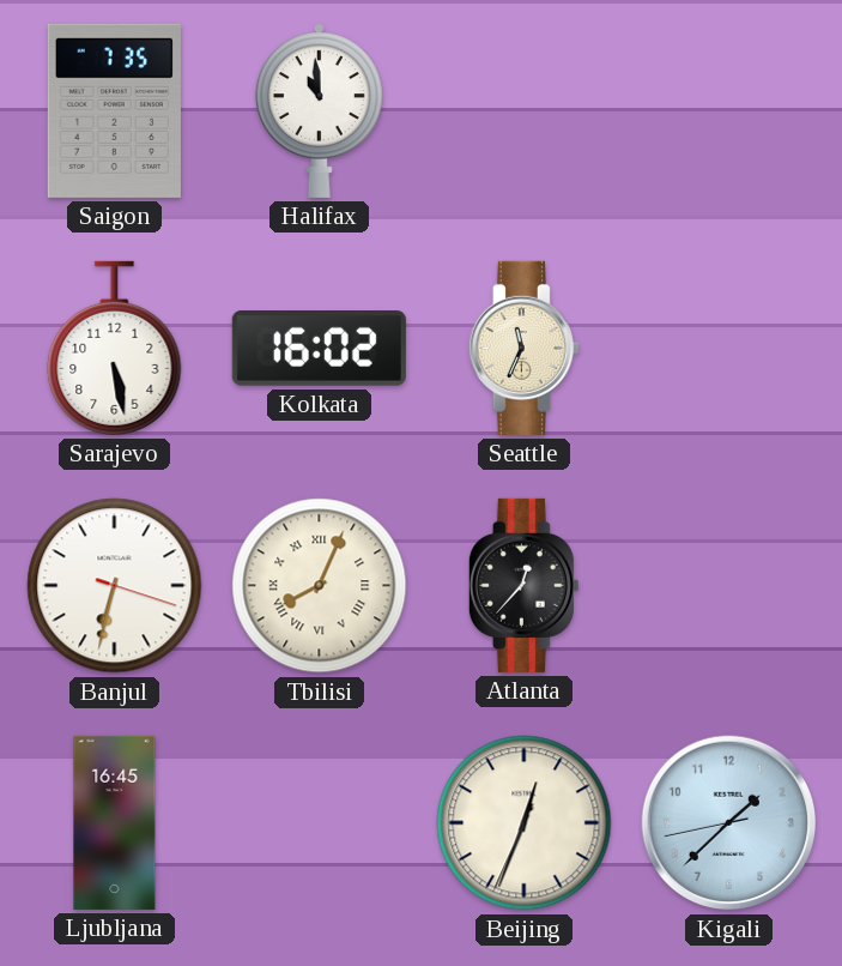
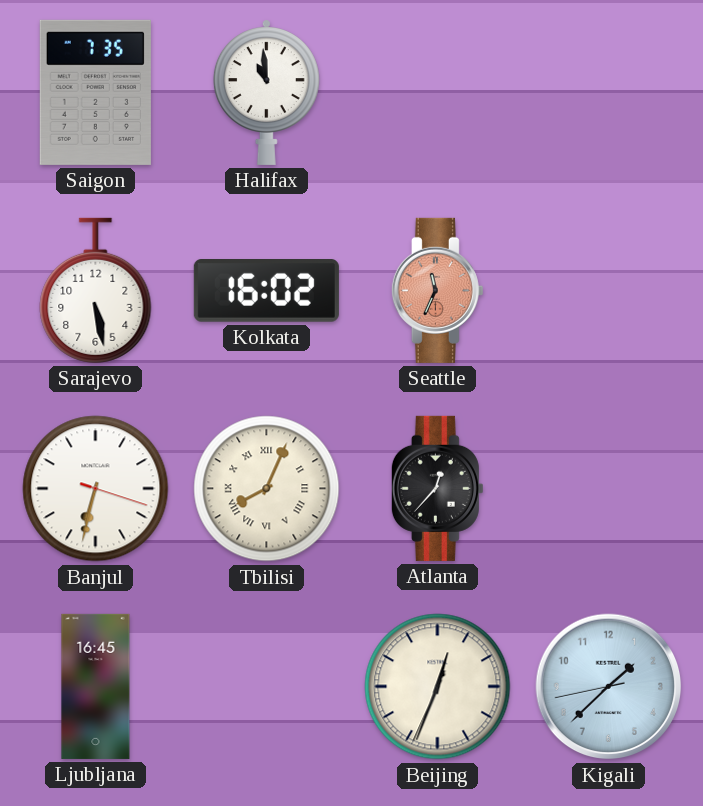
Seattle dial: cream -> salmon
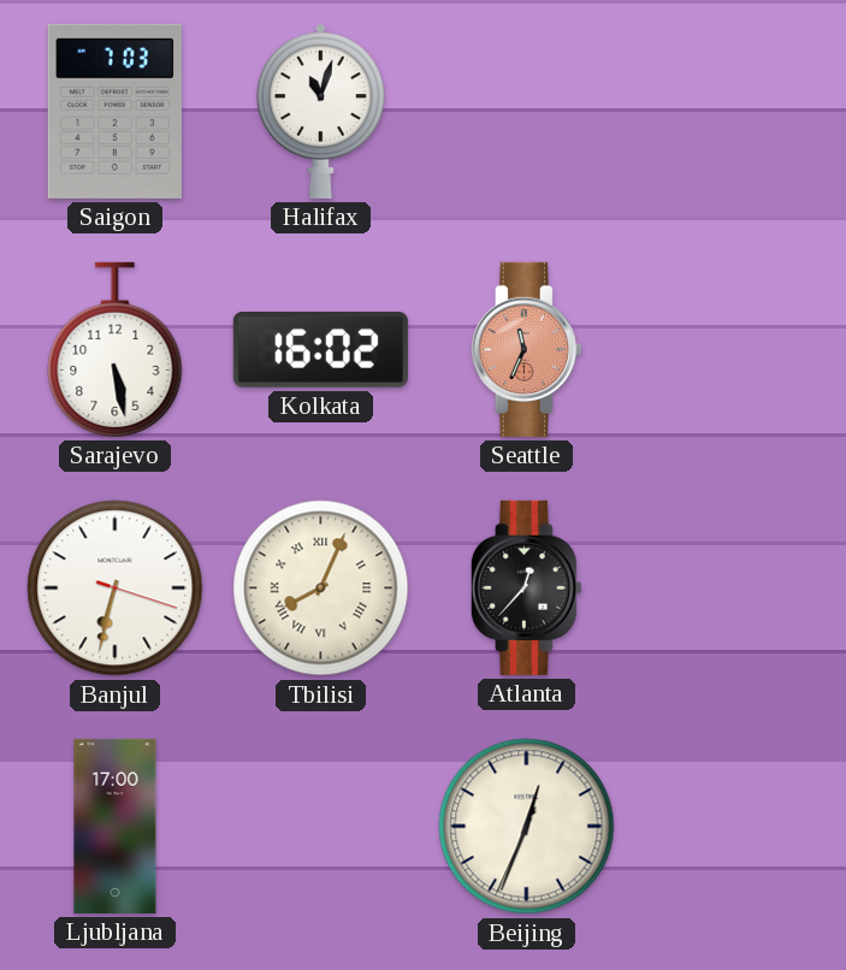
Saigon: 7:35 -> 7:03
Halifax: 10:59 -> 11:03
Ljubljana: 16:45 -> 17:00
Kigali: 1:37 -> none
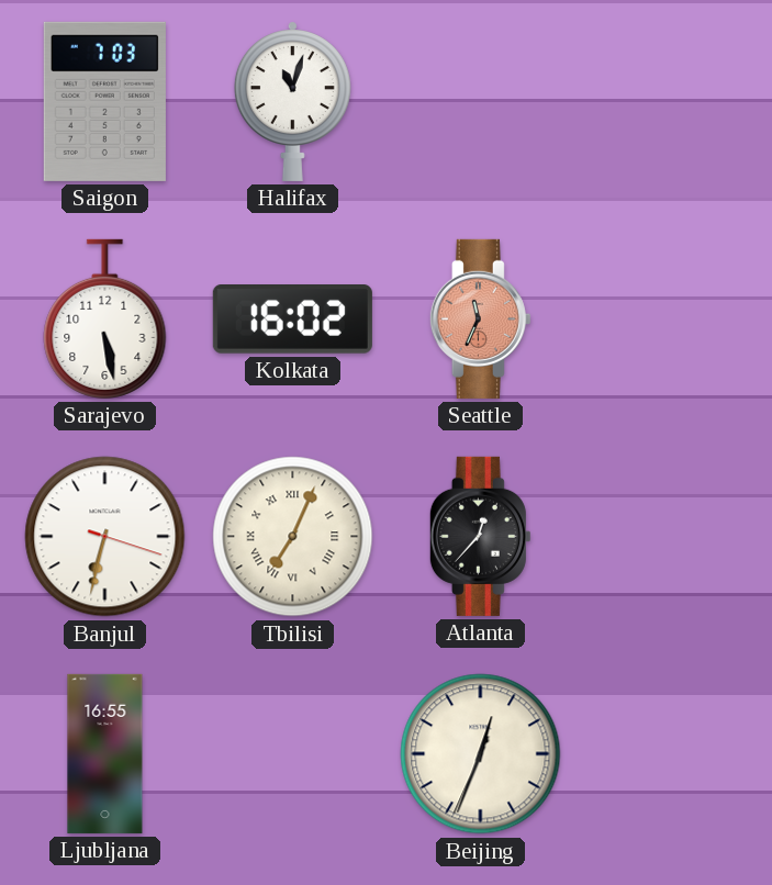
Tbilisi: 8:04 -> 7:04
Ljubljana: 17:00 -> 16:55
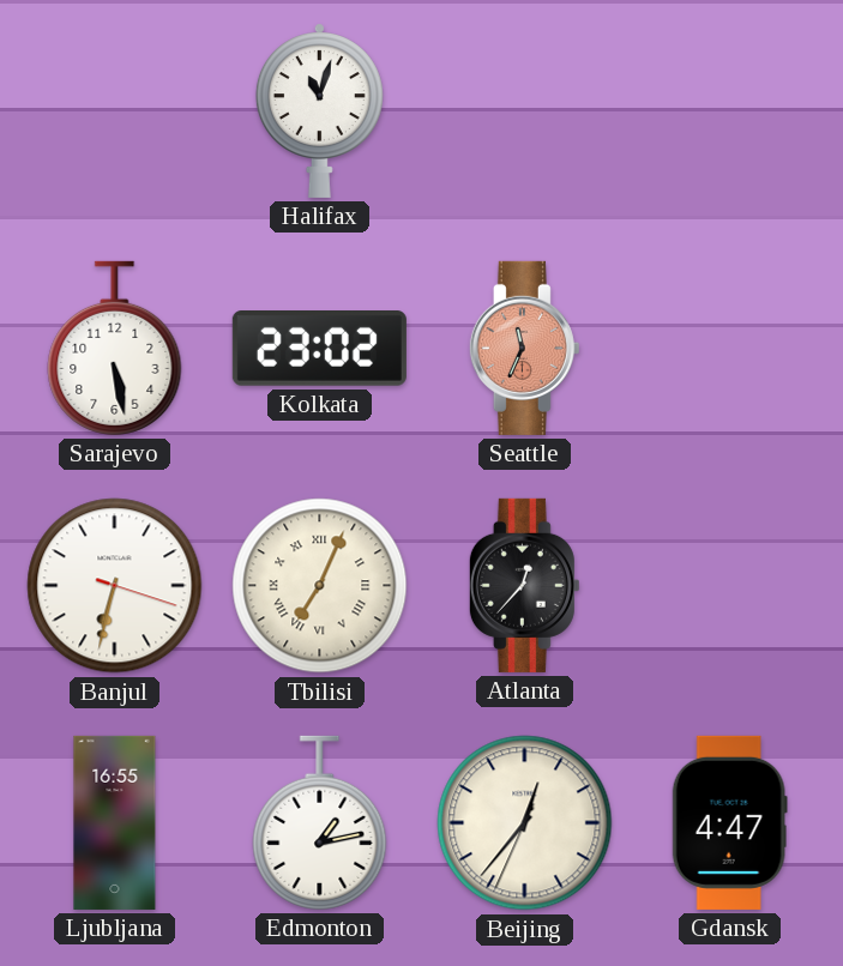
Saigon: 7:03 -> none
Kolkata: 16:02 -> 23:02
Edmonton: none -> 1:13
Beijing: 12:33 -> 12:36
Gdansk: none -> 4:47
